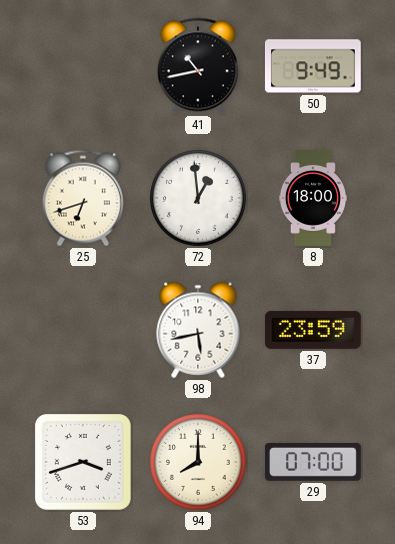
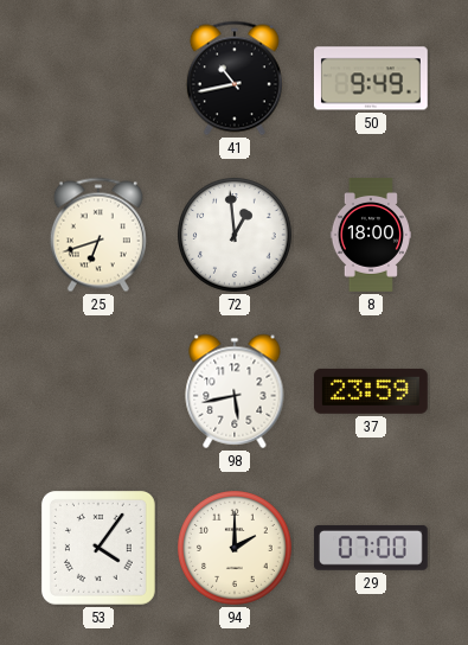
53: 3:42 -> 4:06
94: 8:00 -> 2:00
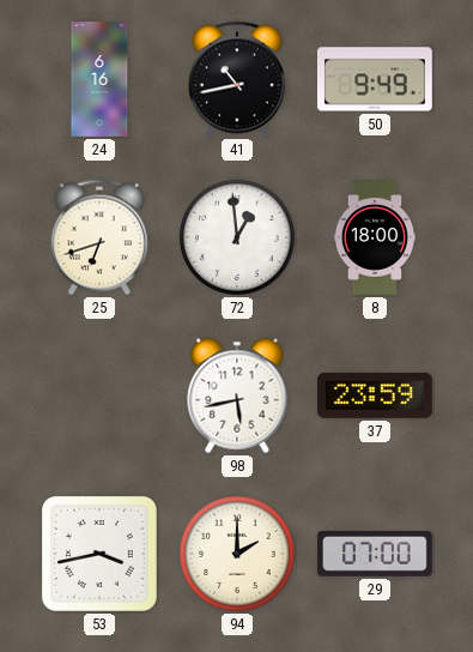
24: none -> 6:16
53: 4:06 -> 3:43
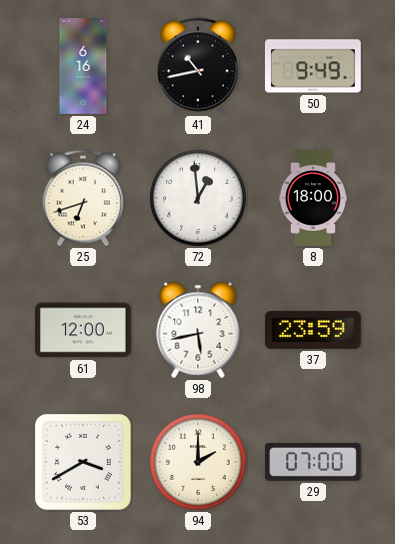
61: none -> 12:00
53: 3:43 -> 3:40
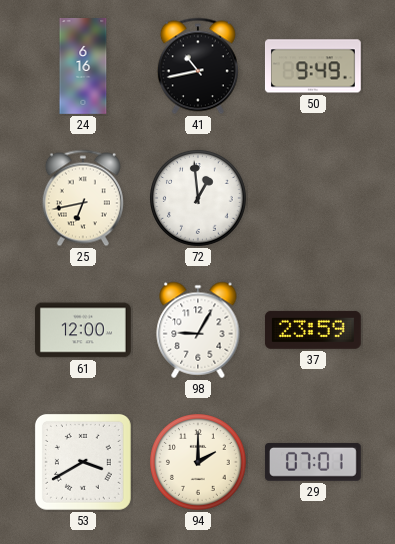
25: 6:42 -> 6:43
8: 18:00 -> none
98: 5:43 -> 9:05
29: 07:00 -> 07:01
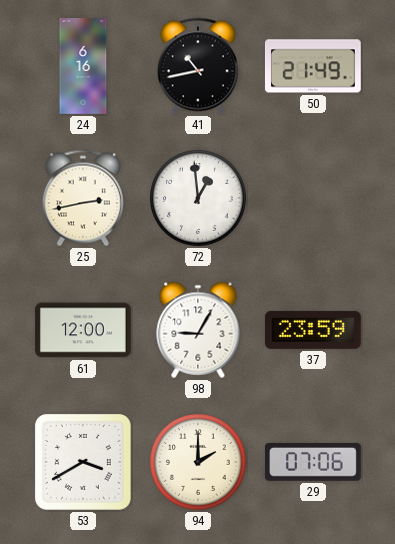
50: 9:49 -> 21:49
25: 6:43 -> 2:43
29: 07:01 -> 07:06
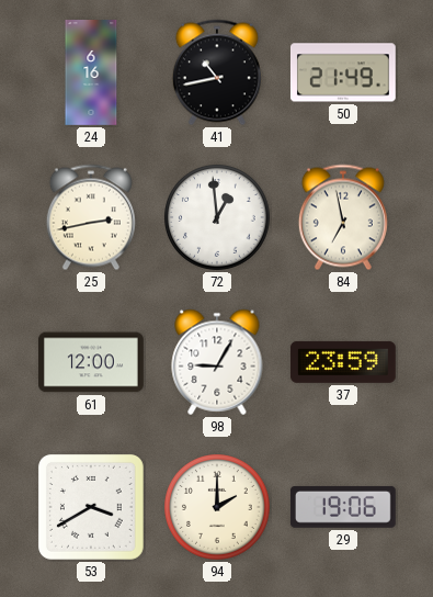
84: none -> 6:58
29: 07:06 -> 19:06
